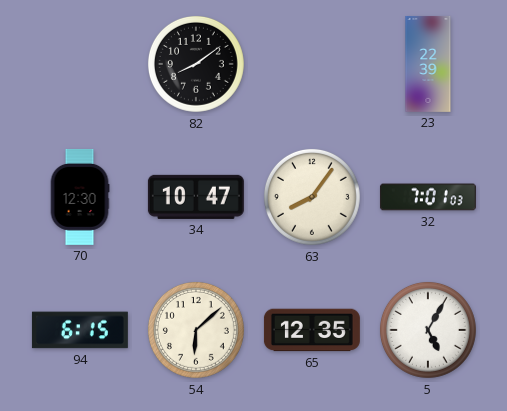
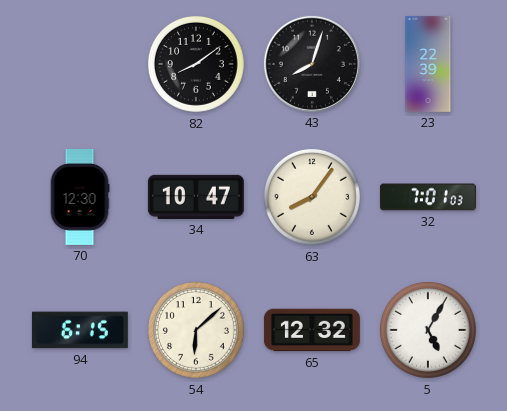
43: none -> 8:03
65: 12:35 -> 12:32
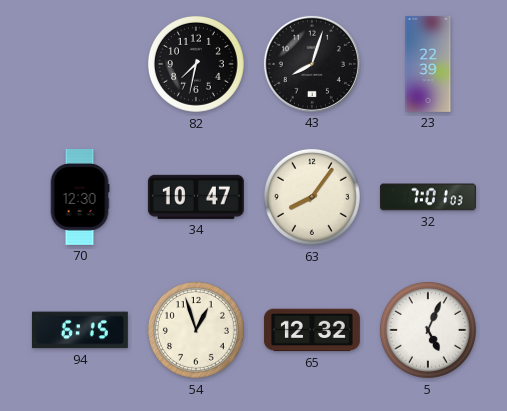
82: 8:09 -> 7:32
54: 6:08 -> 12:57
5: 5:05 -> 5:04
